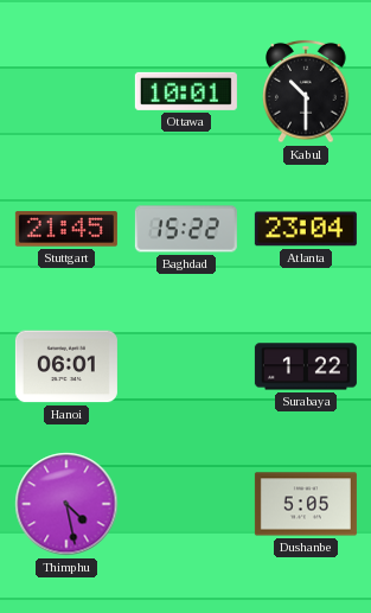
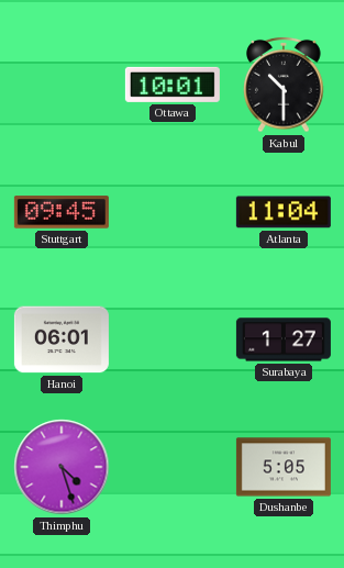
Stuttgart: 21:45 -> 09:45
Baghdad: 15:22 -> none
Atlanta: 23:04 -> 11:04
Surabaya: 1:22 -> 1:27
Thimphu: 4:28 -> 4:27
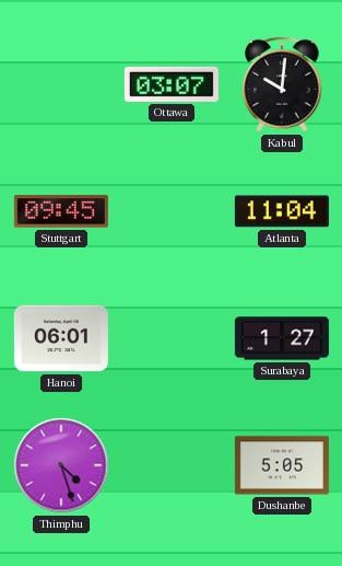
Ottawa: 10:01 -> 03:07
Kabul: 10:30 -> 10:01
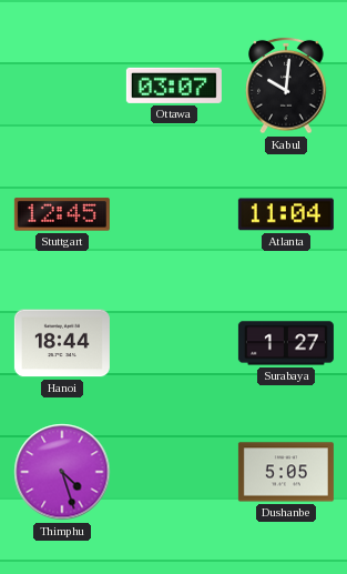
Stuttgart: 09:45 -> 12:45
Hanoi: 06:01 -> 18:44
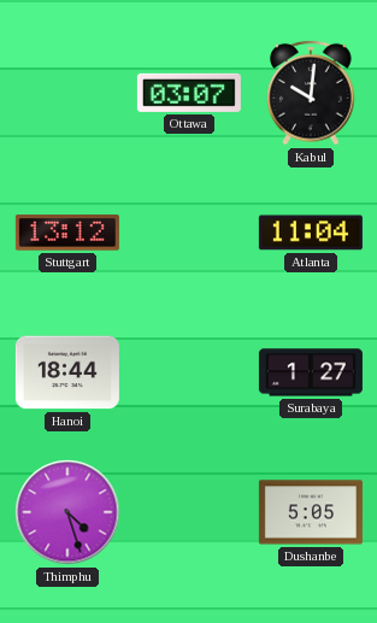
Stuttgart: 12:45 -> 13:12
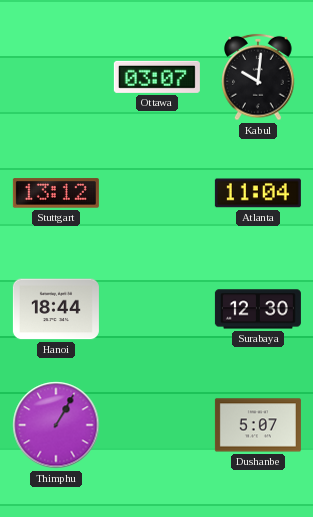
Surabaya: 1:27 -> 12:30
Thimphu: 4:27 -> 1:05
Dushanbe: 5:05 -> 5:07
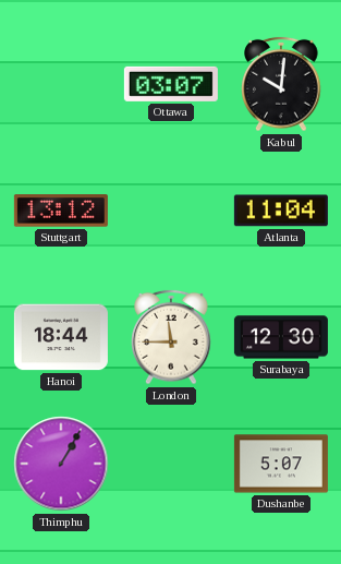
London: none -> 11:45
